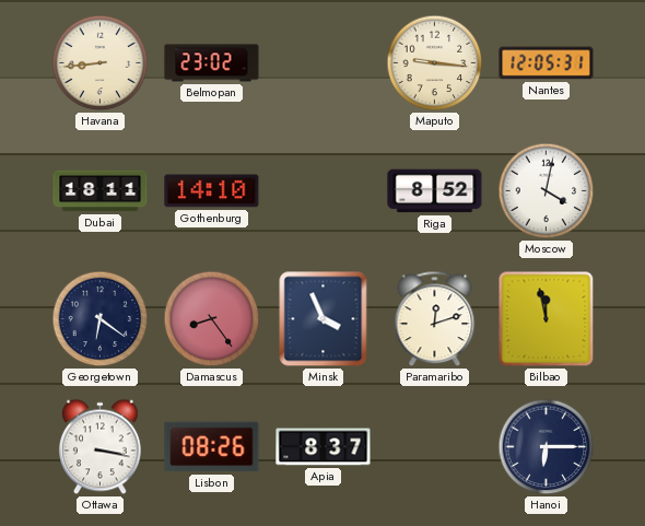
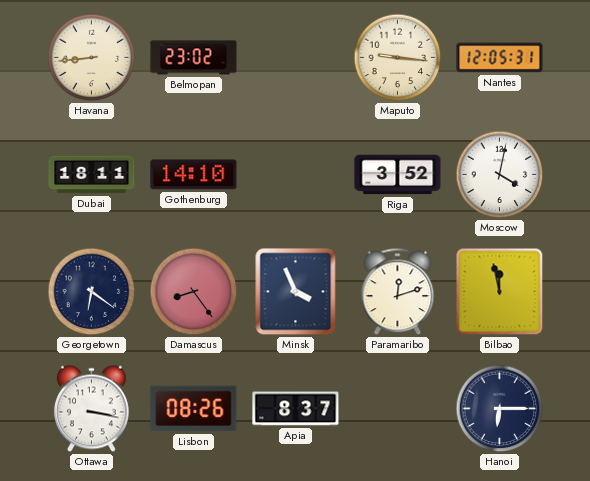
Riga: 8:52 -> 3:52
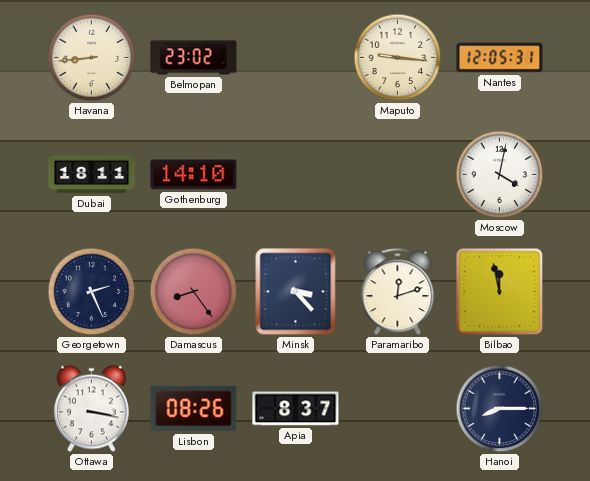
Riga: 3:52 -> none
Georgetown: 6:21 -> 2:26
Minsk: 3:56 -> 3:23
Hanoi: 6:15 -> 8:15
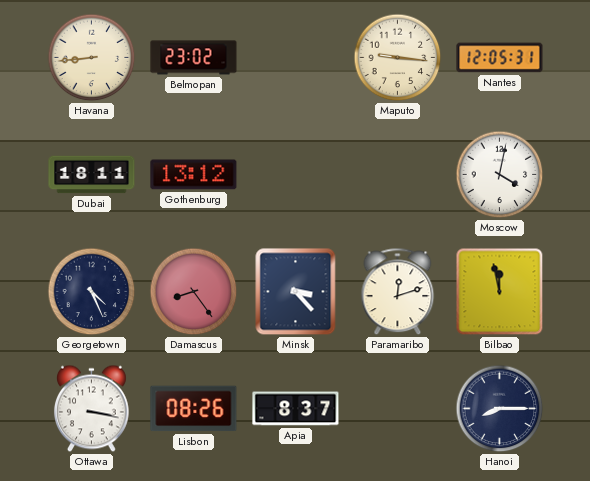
Gothenburg: 14:10 -> 13:12
Georgetown: 2:26 -> 4:26
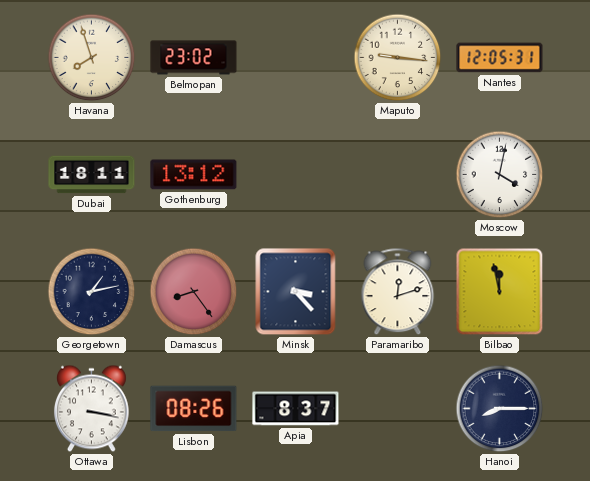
Havana: 8:44 -> 7:57
Georgetown: 4:26 -> 1:13
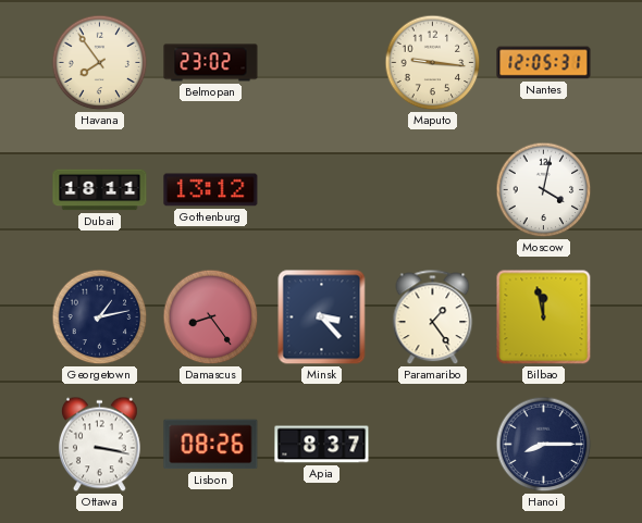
Havana: 7:57 -> 7:54
Paramaribo: 12:12 -> 1:24
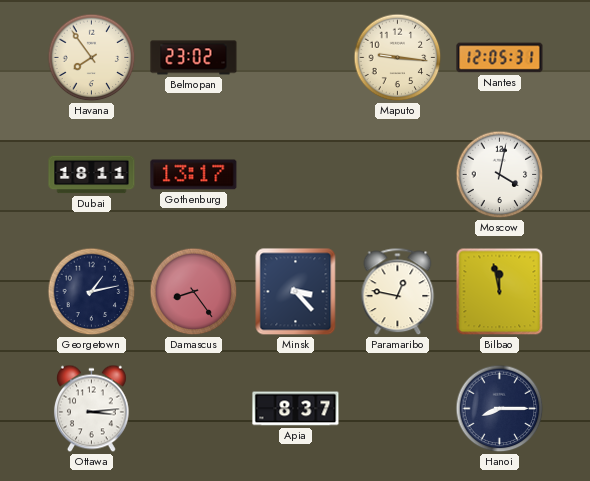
Gothenburg: 13:12 -> 13:17
Paramaribo: 1:24 -> 12:47
Ottawa: 3:17 -> 3:14
Lisbon: 08:26 -> none
